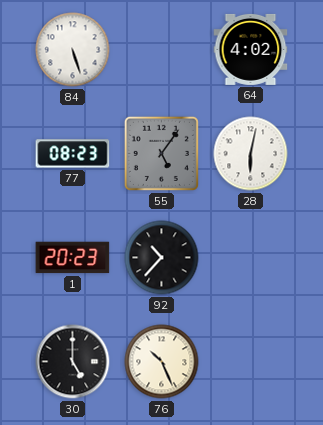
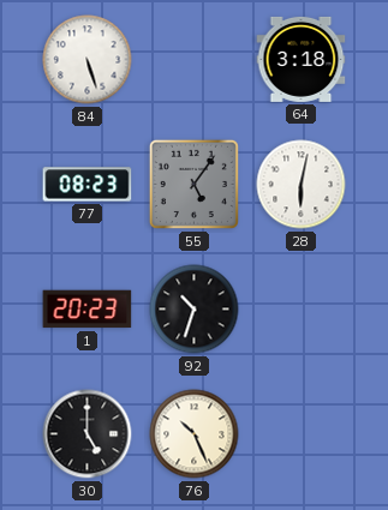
64: 4:02 -> 3:18
92: 10:37 -> 10:33
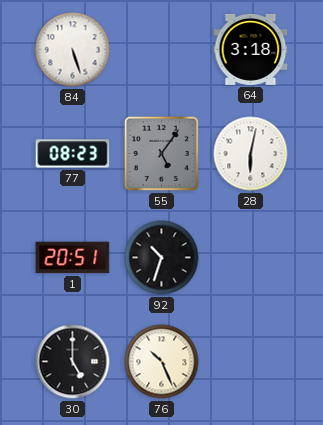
1: 20:23 -> 20:51
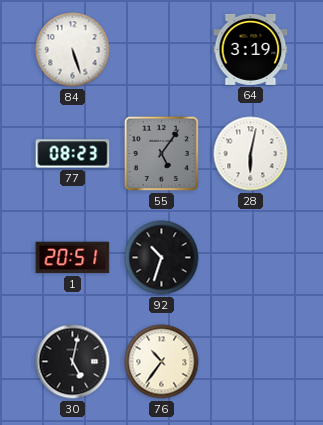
64: 3:18 -> 3:19
30: 5:00 -> 5:02
76: 10:26 -> 10:36
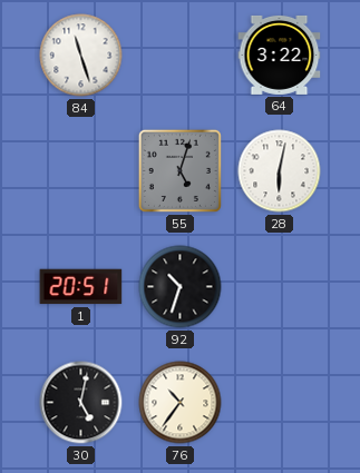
84: 5:27 -> 11:27
64: 3:19 -> 3:22
77: 08:23 -> none
55: 5:06 -> 5:03
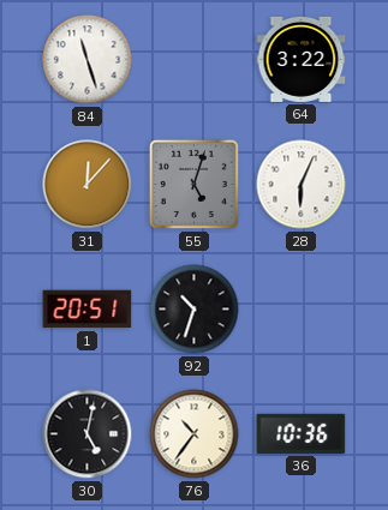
31: none -> 12:07
28: 6:02 -> 6:04
36: none -> 10:36
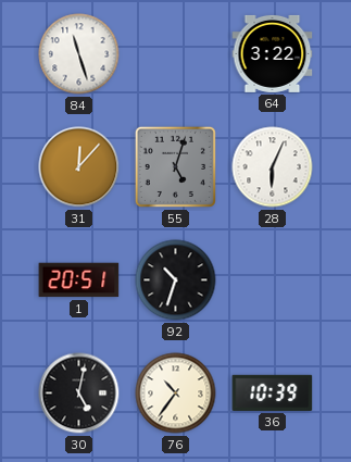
36: 10:36 -> 10:39
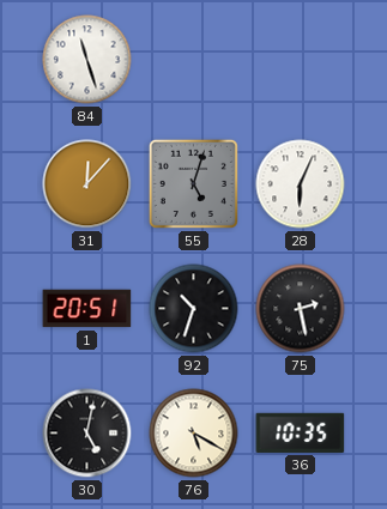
64: 3:22 -> none
75: none -> 2:28
76: 10:36 -> 5:20
36: 10:39 -> 10:35
